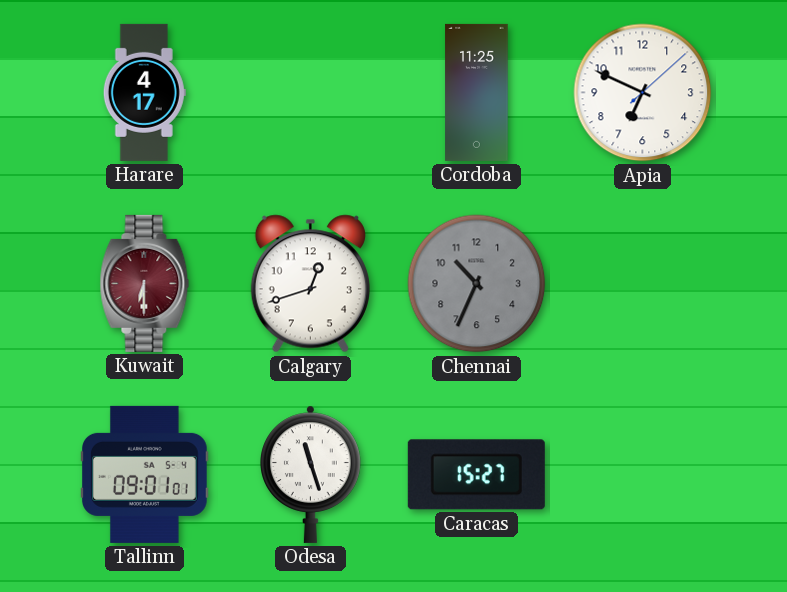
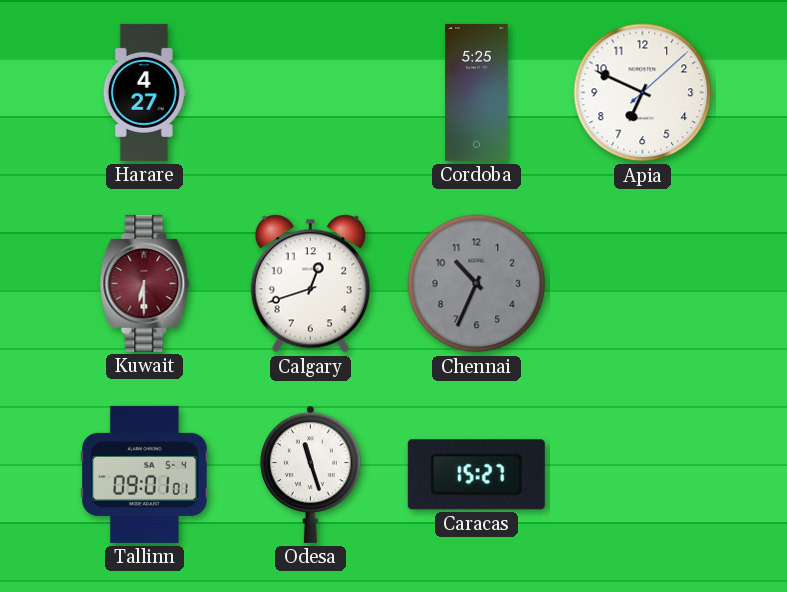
Harare: 4:17 -> 4:27
Cordoba: 11:25 -> 5:25
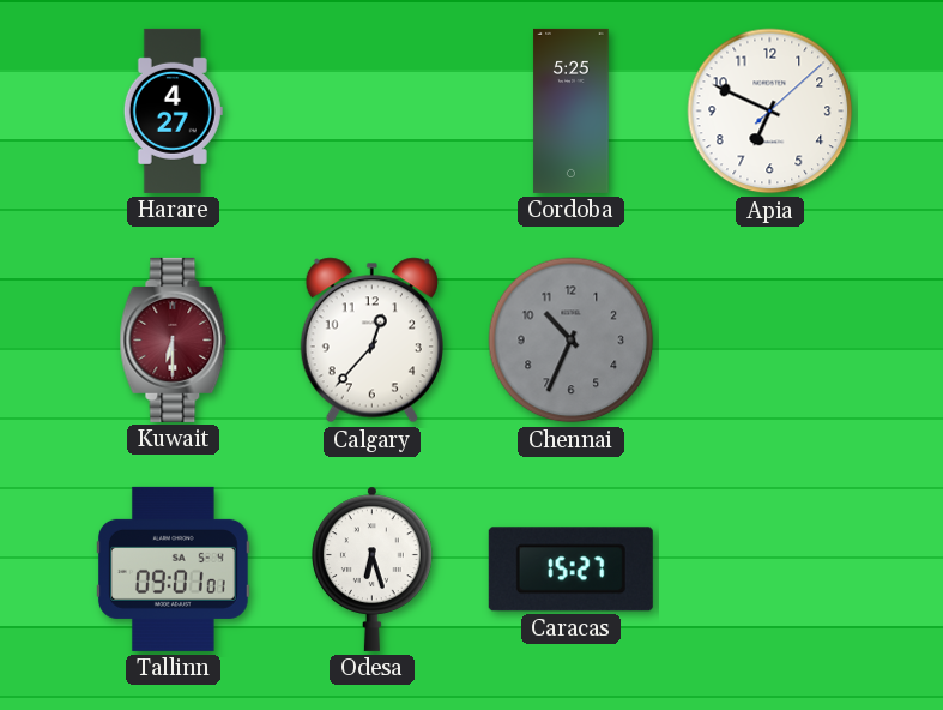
Calgary: 12:42 -> 12:37
Odesa: 11:27 -> 6:27
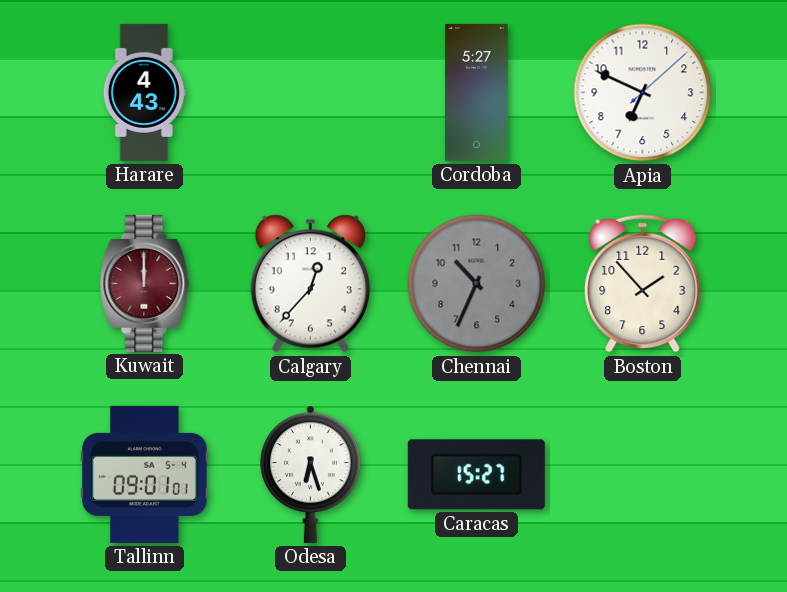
Harare: 4:27 -> 4:43
Cordoba: 5:25 -> 5:27
Kuwait: 6:30 -> 12:00
Boston: none -> 1:53
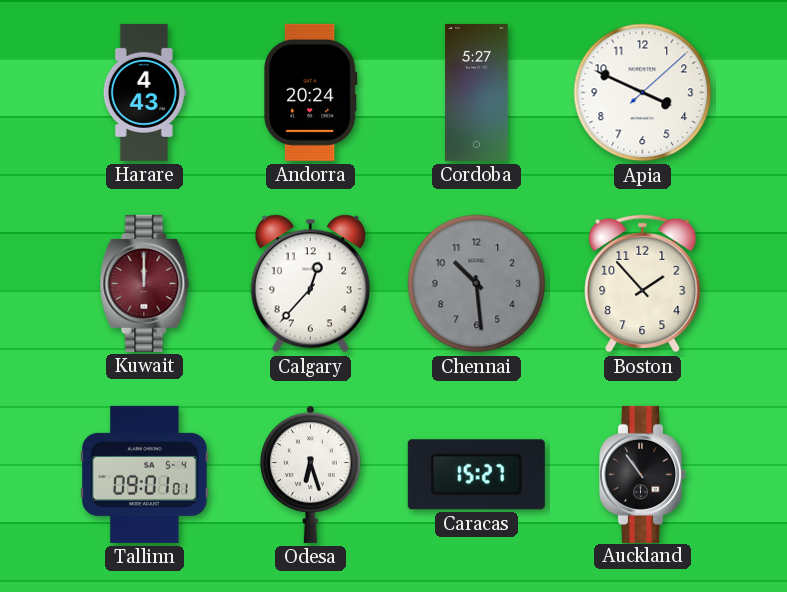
Andorra: none -> 20:24
Apia: 6:49 -> 3:49
Chennai: 10:34 -> 10:29
Auckland: none -> 10:54
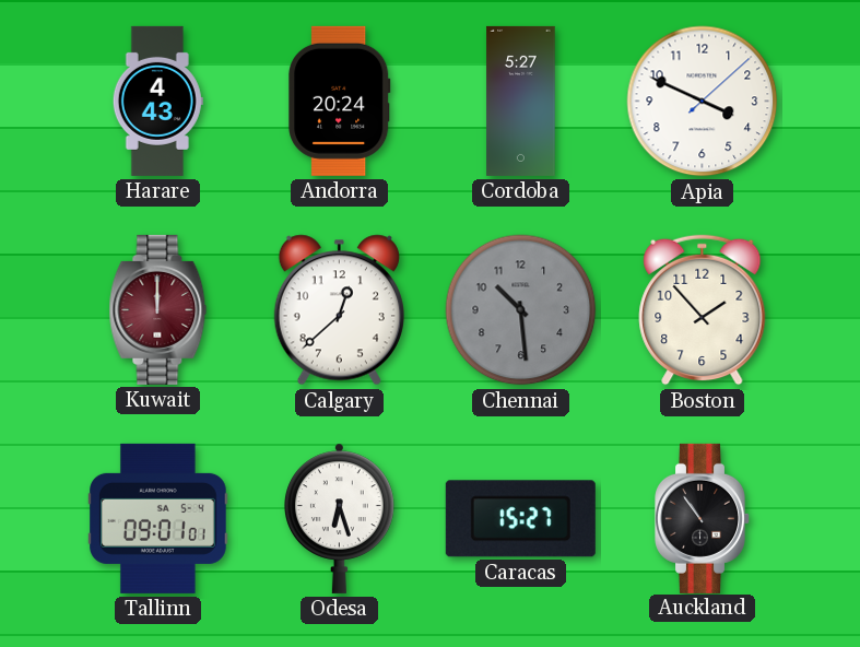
Calgary: 12:37 -> 12:38
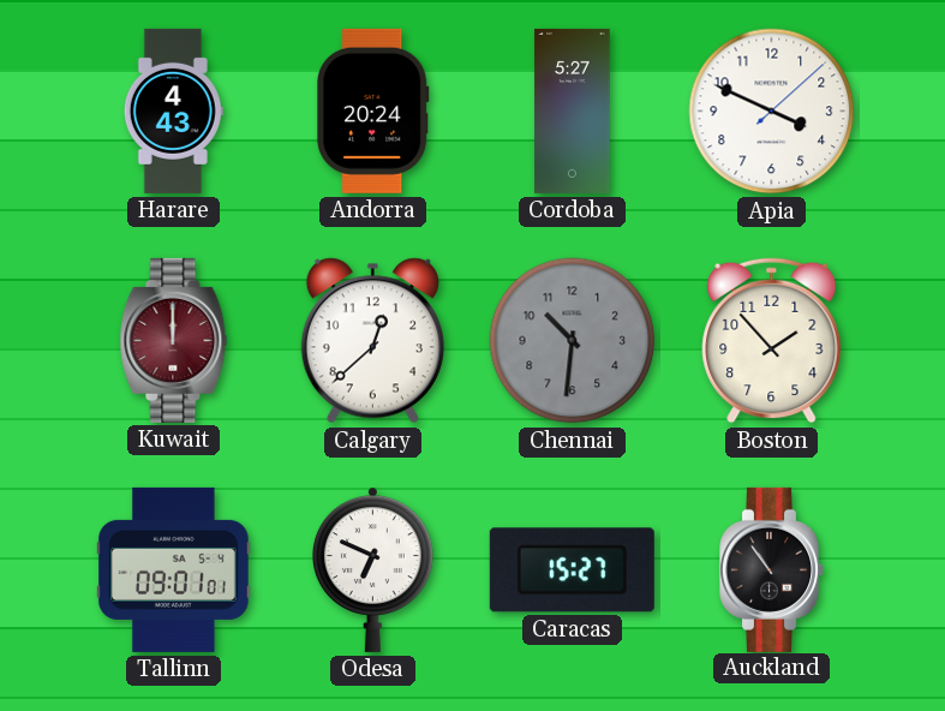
Chennai: 10:29 -> 10:31
Odesa: 6:27 -> 6:49
